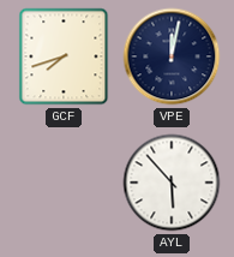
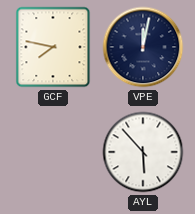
GCF: 7:42 -> 7:47
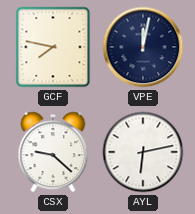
CSX: none -> 9:22
AYL: 5:53 -> 6:13
